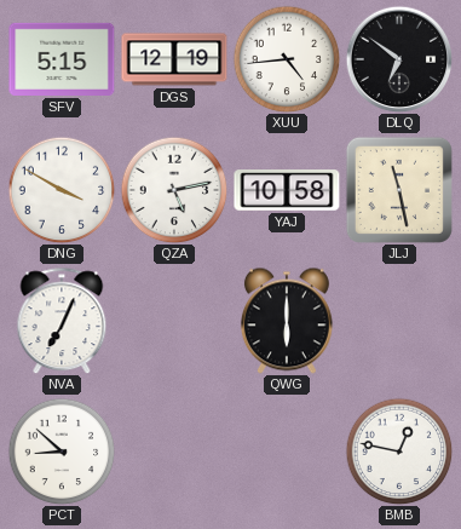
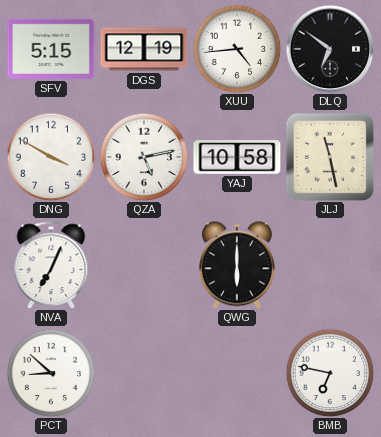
BMB: 12:47 -> 6:47
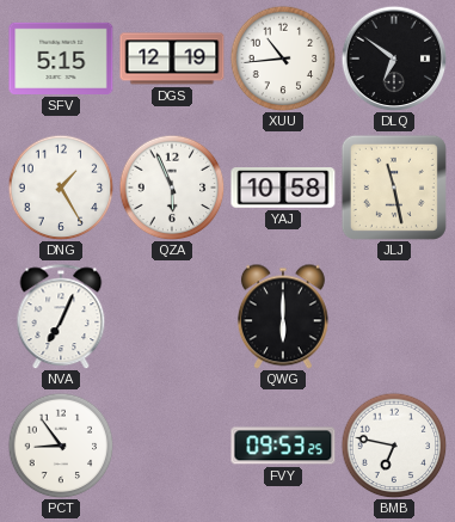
XUU: 4:44 -> 10:44
DNG: 3:50 -> 1:25
QZA: 5:13 -> 5:56
PCT: 8:52 -> 8:54
FVY: none -> 09:53
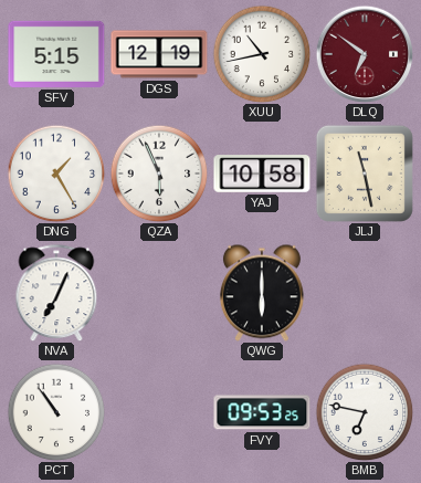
XUU: 10:44 -> 10:43
DLQ dial: black -> burgundy
PCT: 8:54 -> 10:54
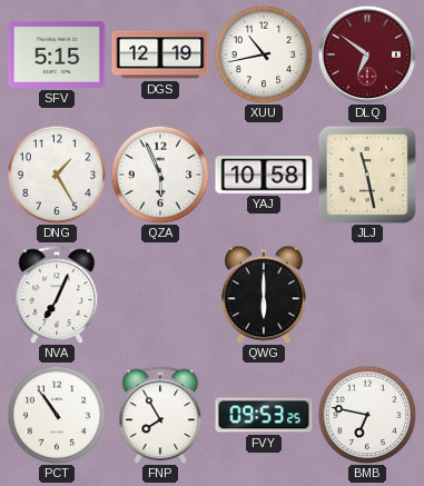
FNP: none -> 7:55
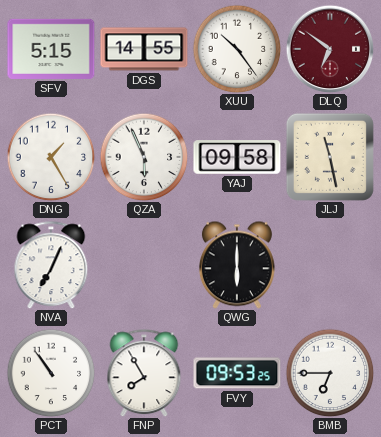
DGS: 12:19 -> 14:55
XUU: 10:43 -> 10:24
YAJ: 10:58 -> 09:58
BMB: 6:47 -> 6:45
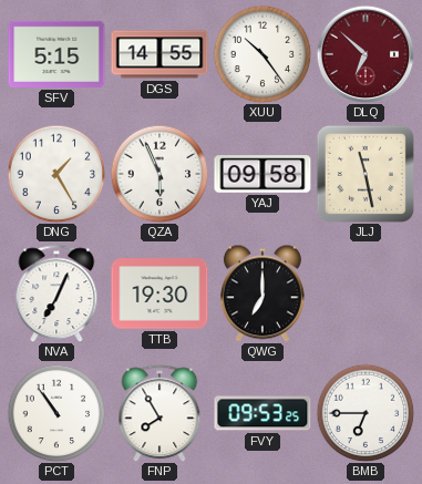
DLQ: 6:51 -> 6:52
TTB: none -> 19:30
QWG: 6:00 -> 7:00
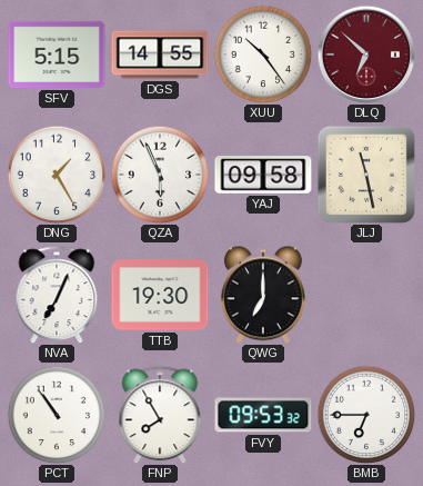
FVY: 09:53:25 -> 09:53:32
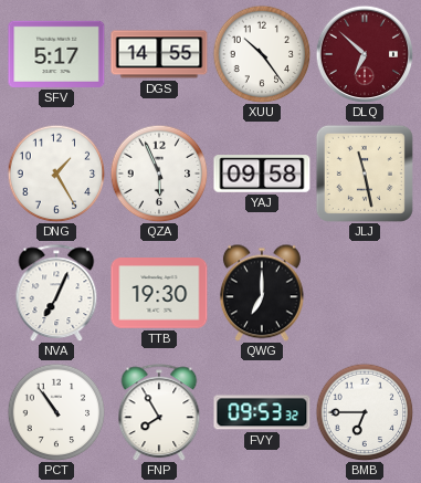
SFV: 5:15 -> 5:17
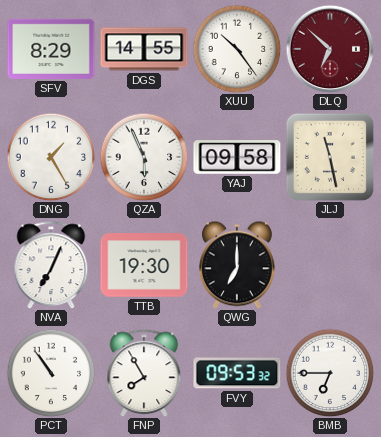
SFV: 5:17 -> 8:29
